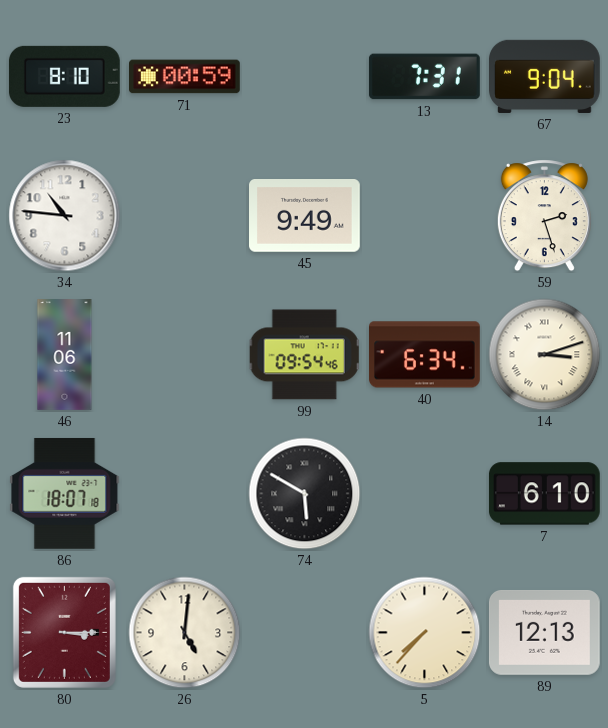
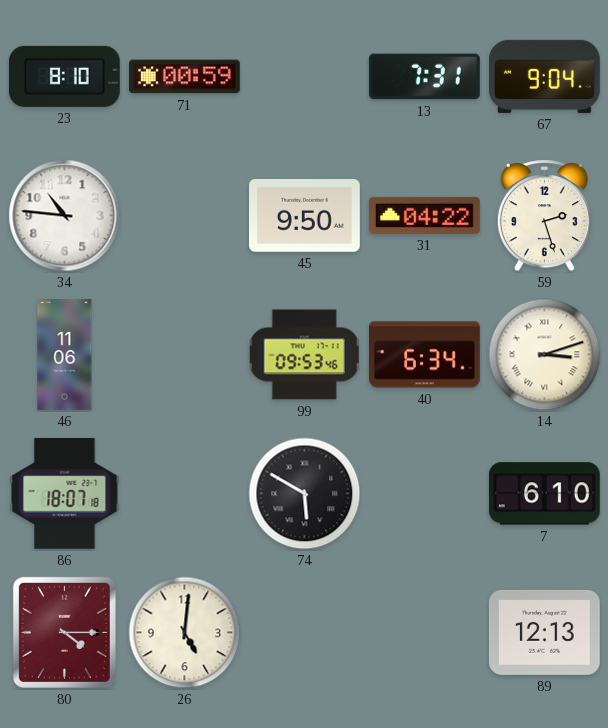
45: 9:49 -> 9:50
31: none -> 04:22
99: 09:54 -> 09:53
80: 3:15 -> 4:15
5: 7:37 -> none
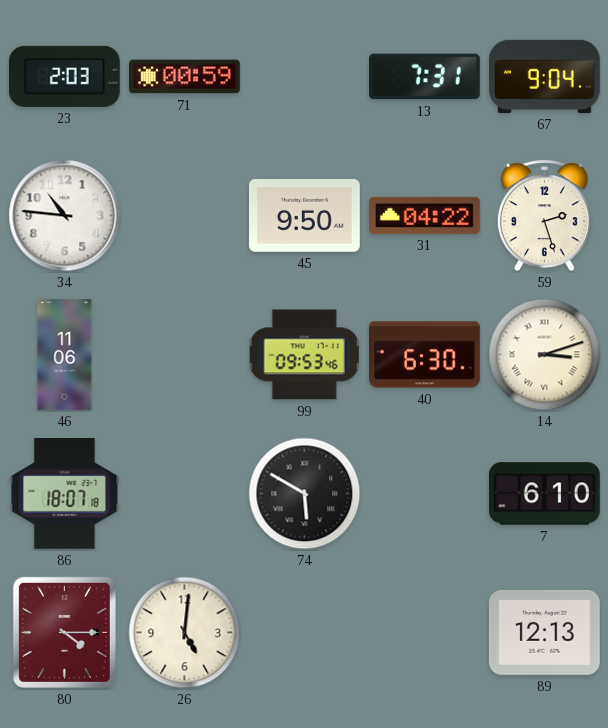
23: 8:10 -> 2:03
40: 6:34 -> 6:30
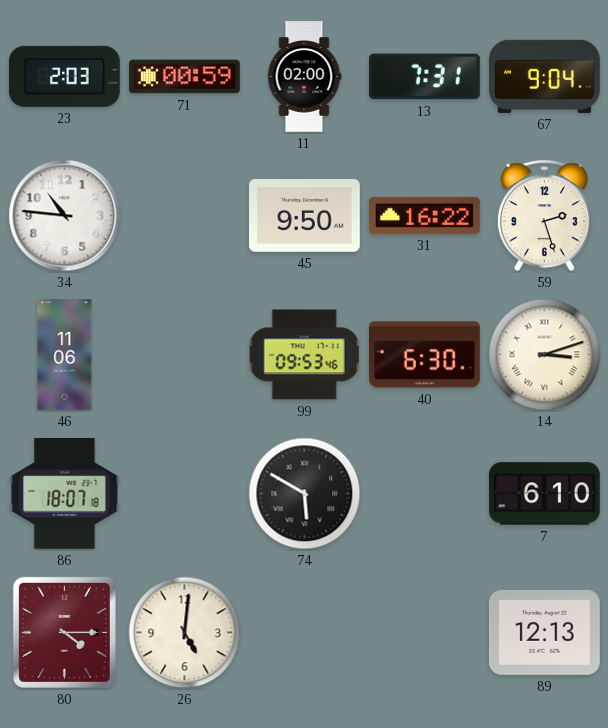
11: none -> 02:00
31: 04:22 -> 16:22
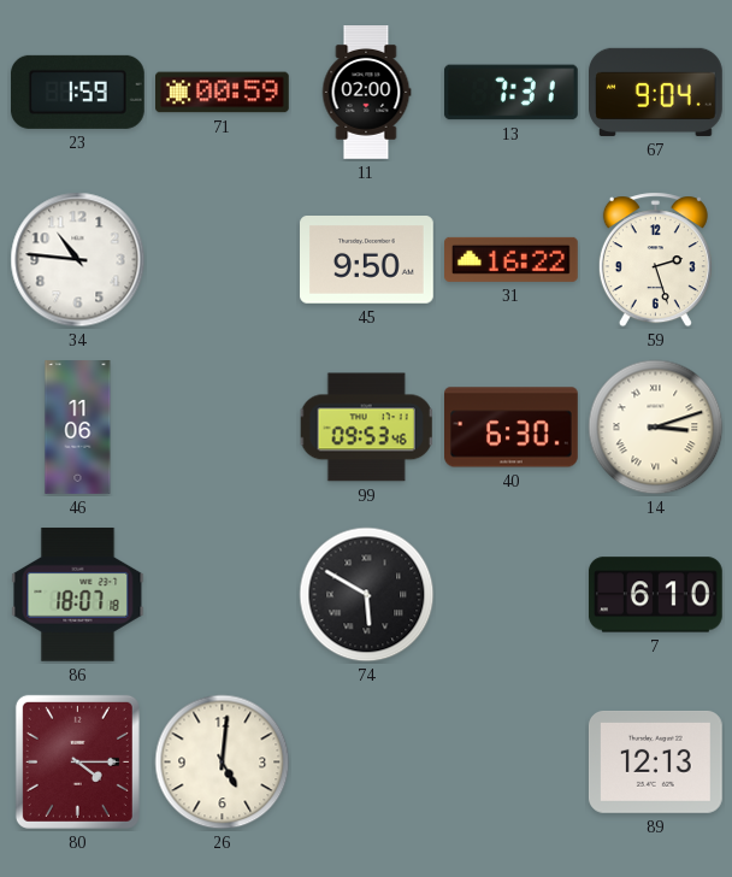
23: 2:03 -> 1:59
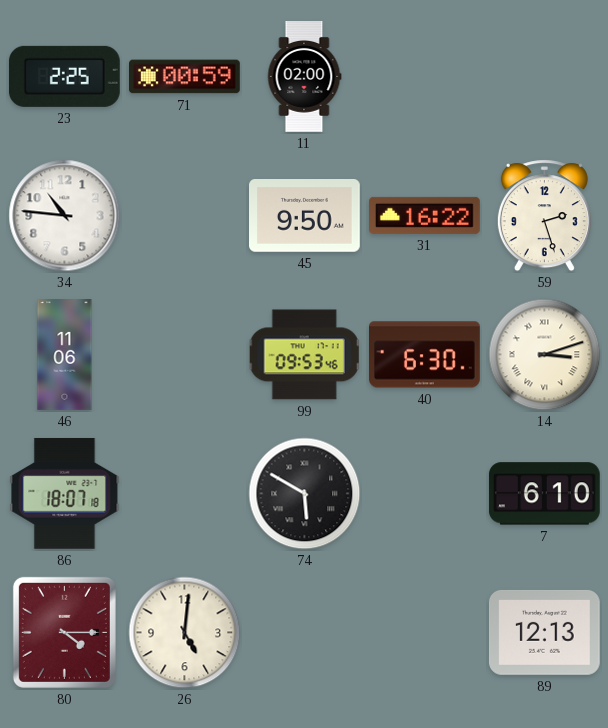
23: 1:59 -> 2:25
13: 7:31 -> none
67: 9:04 -> none
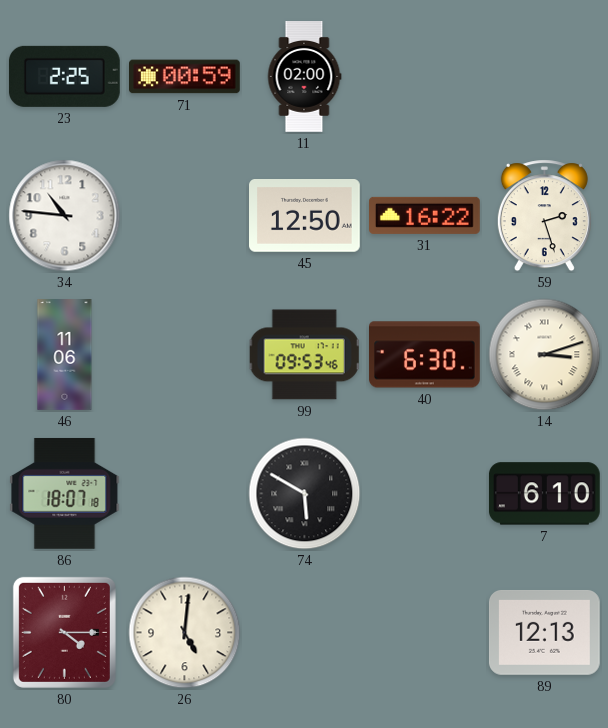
45: 9:50 -> 12:50
